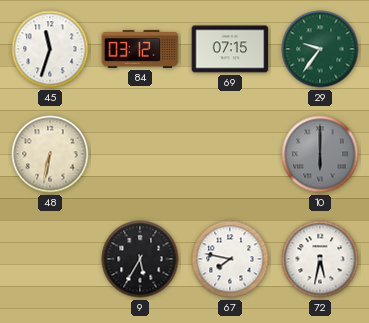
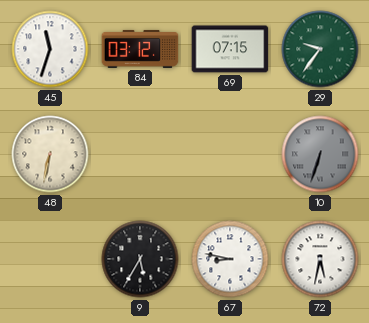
10: 6:00 -> 6:33
67: 7:47 -> 8:47
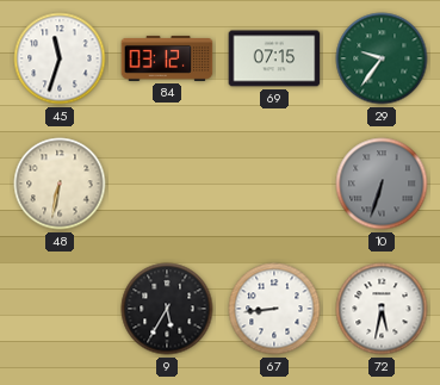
67: 8:47 -> 8:44
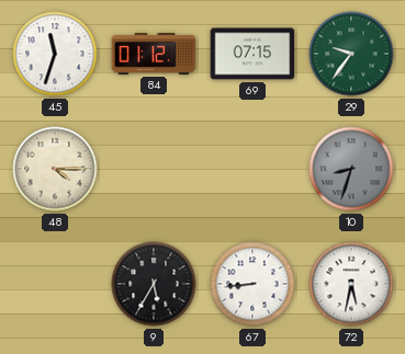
84: 03:12 -> 01:12
48: 6:32 -> 4:15
10: 6:33 -> 8:33
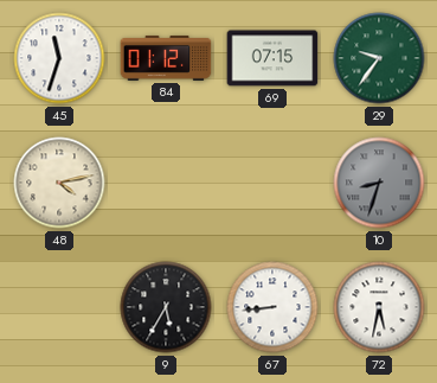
48: 4:15 -> 4:13
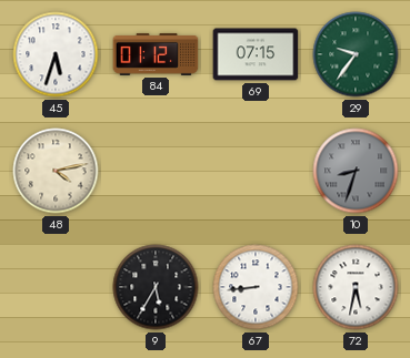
45: 11:33 -> 5:33
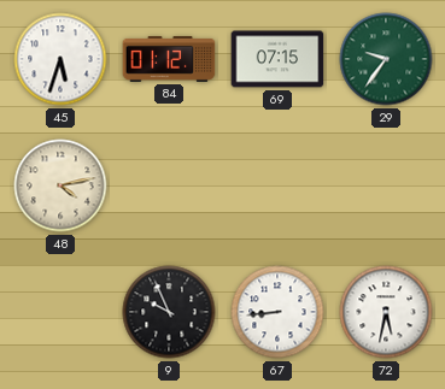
10: 8:33 -> none
9: 5:35 -> 9:56
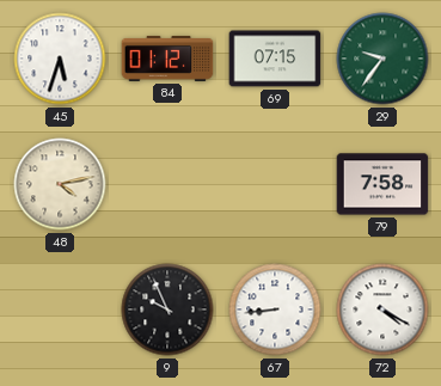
79: none -> 7:58
72: 5:32 -> 4:20
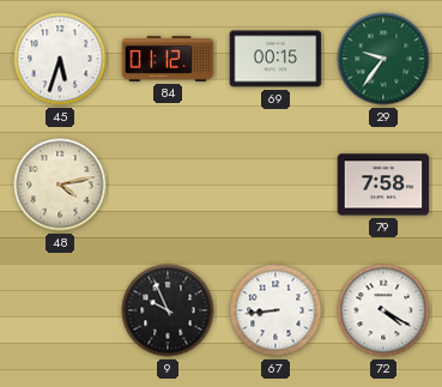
69: 07:15 -> 00:15
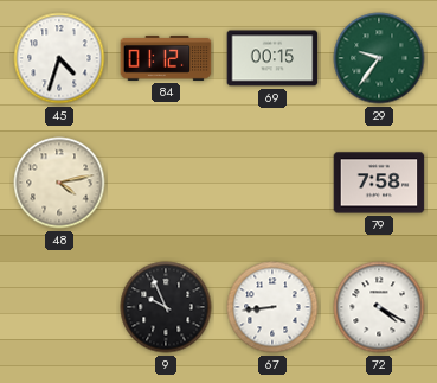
45: 5:33 -> 4:33
